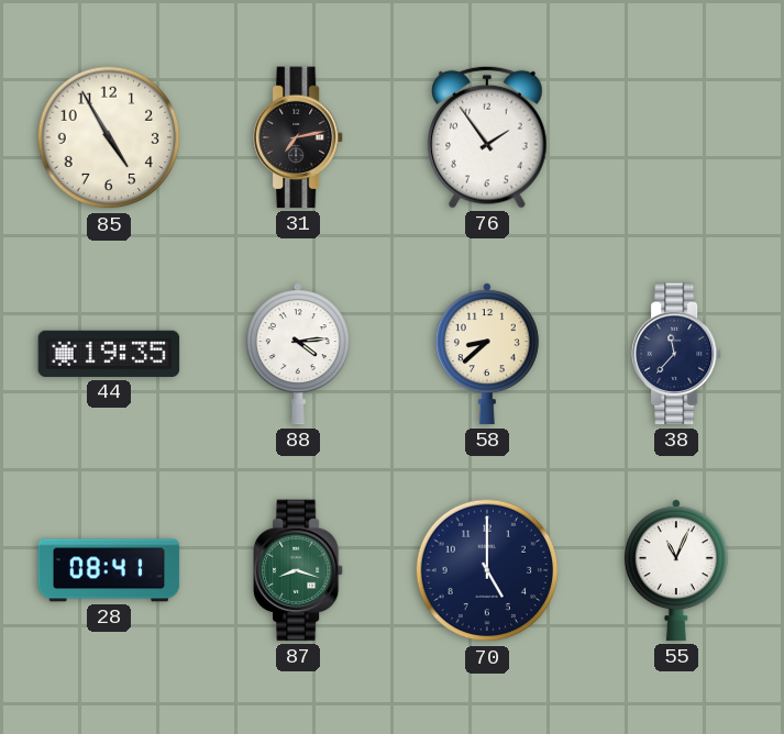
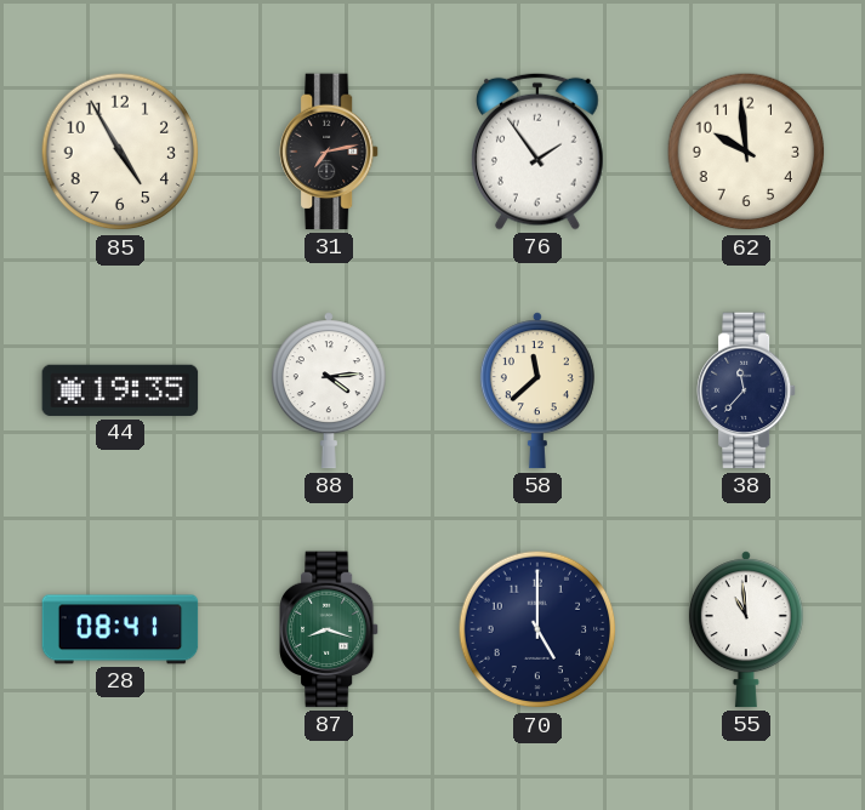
62: none -> 9:59
58: 8:38 -> 11:38
55: 11:04 -> 10:59
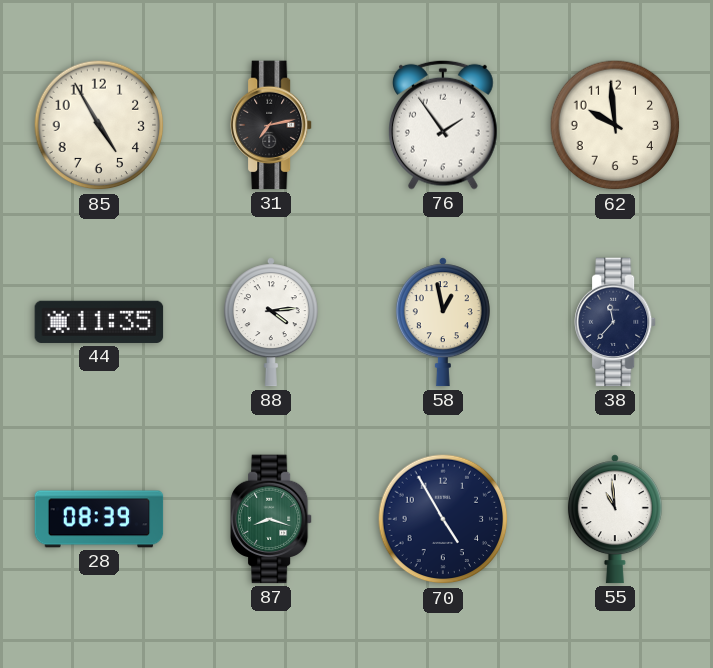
44: 19:35 -> 11:35
58: 11:38 -> 12:58
28: 08:41 -> 08:39
70: 5:00 -> 4:55
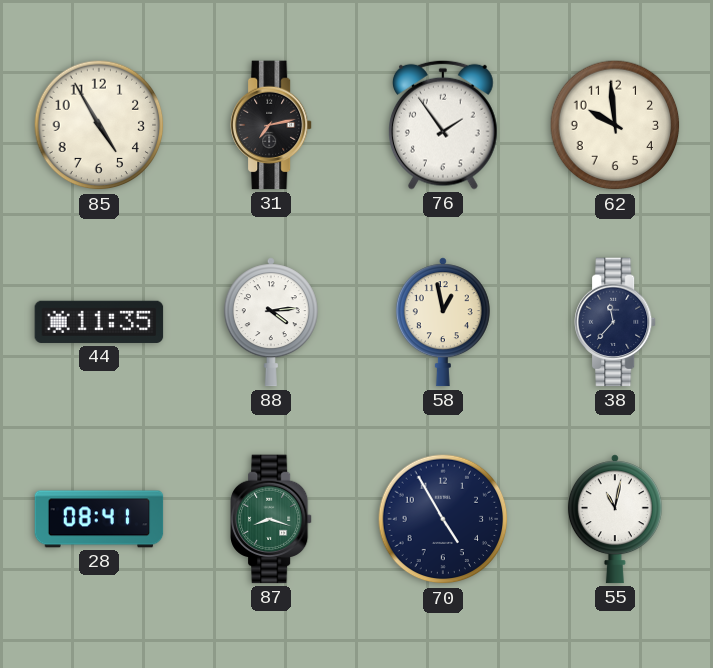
28: 08:39 -> 08:41
55: 10:59 -> 11:02
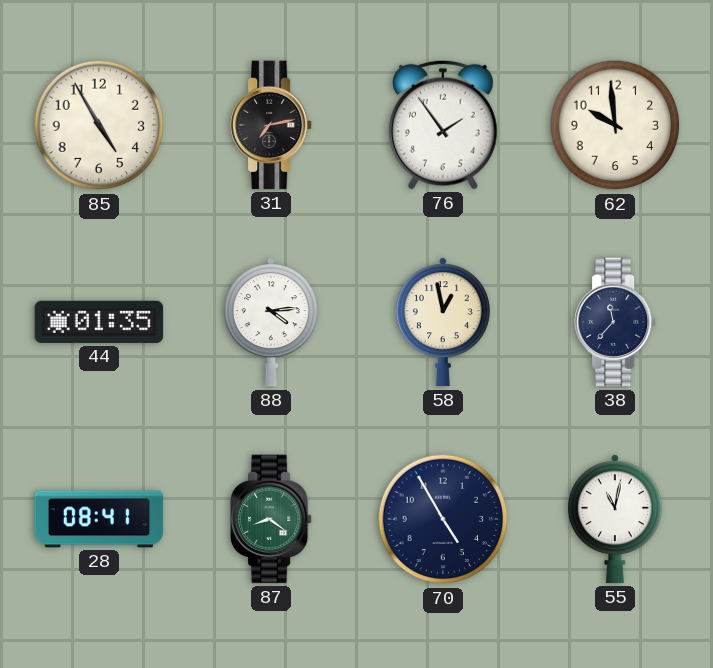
44: 11:35 -> 01:35
87: 8:18 -> 8:21
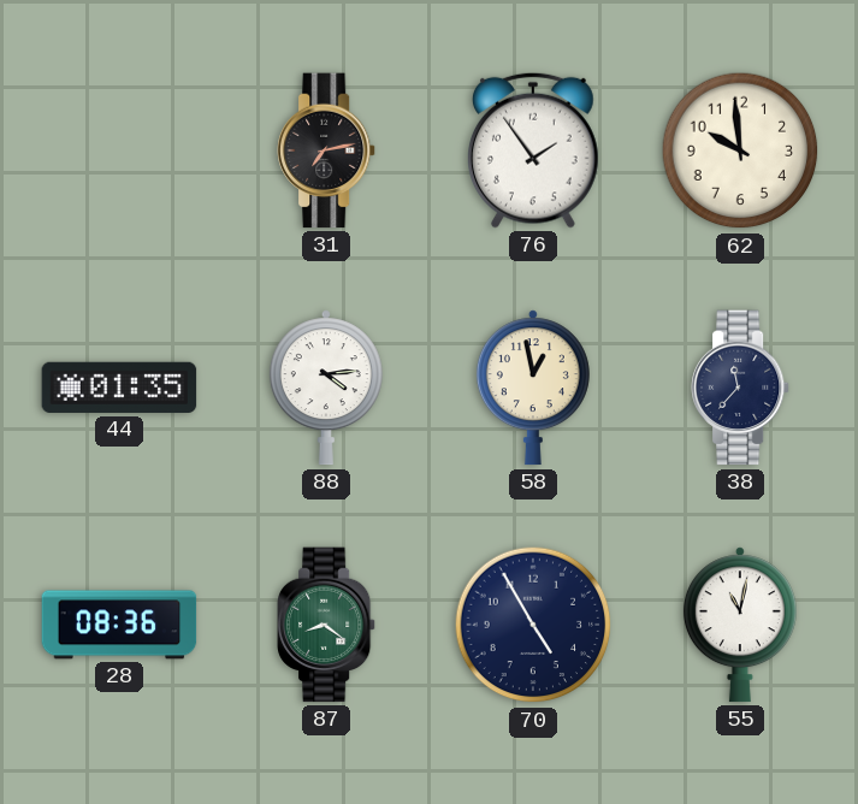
85: 4:55 -> none
28: 08:41 -> 08:36
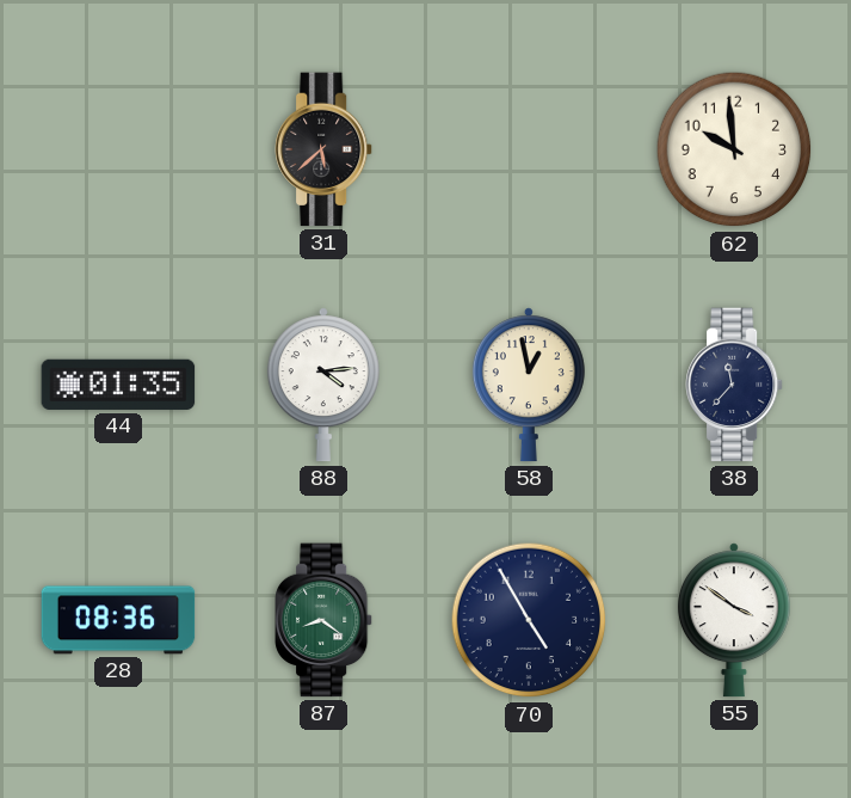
31: 7:13 -> 5:38
76: 1:54 -> none
55: 11:02 -> 3:51
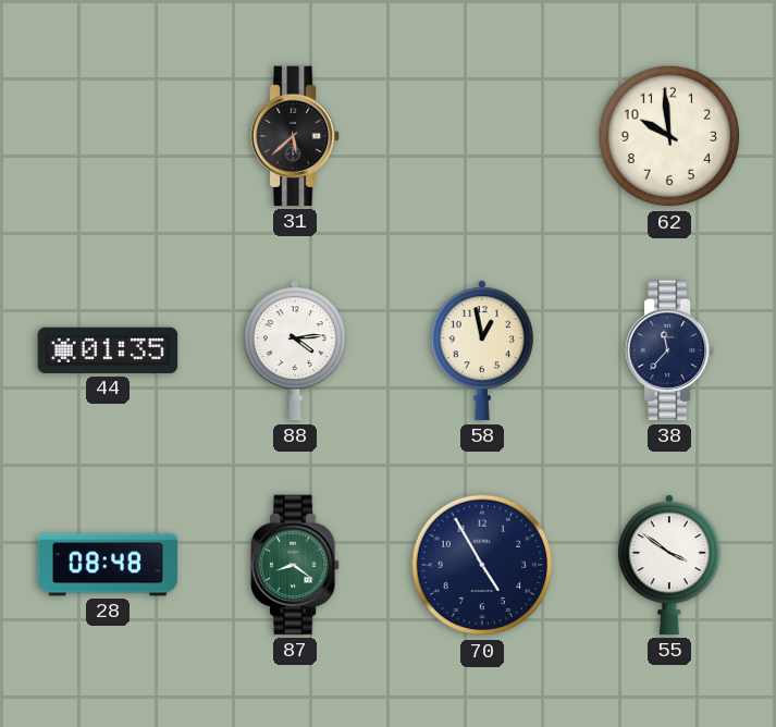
28: 08:36 -> 08:48
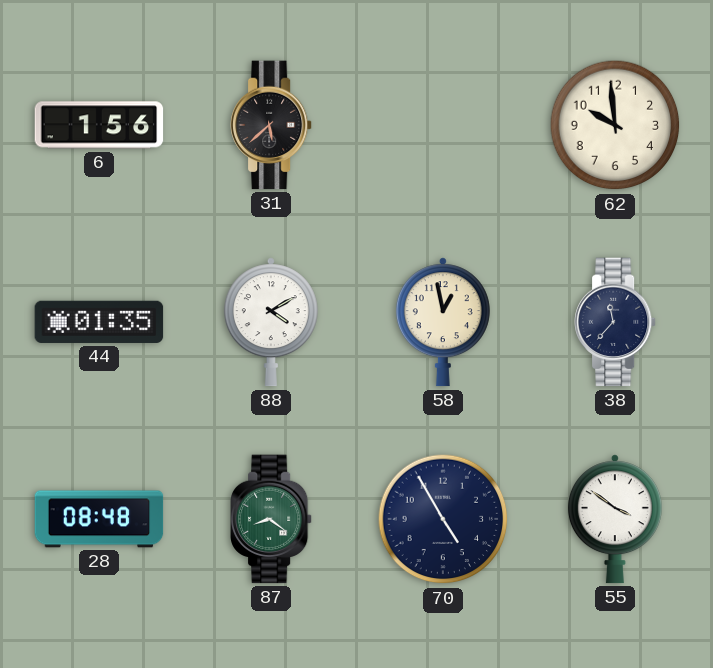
6: none -> 1:56
88: 4:14 -> 4:10
